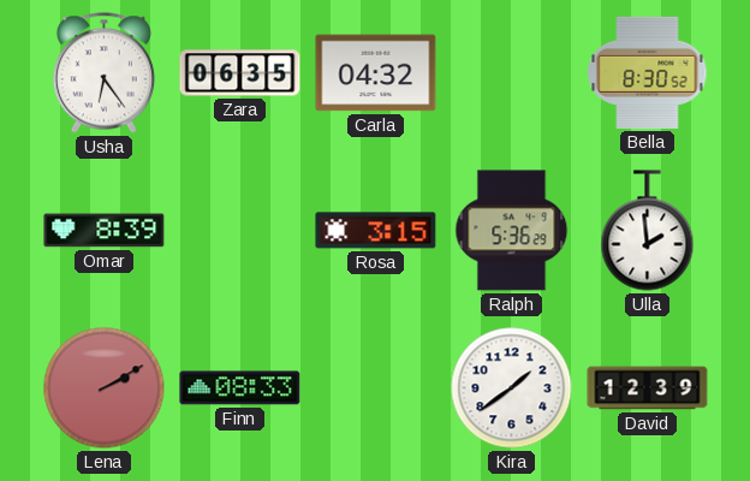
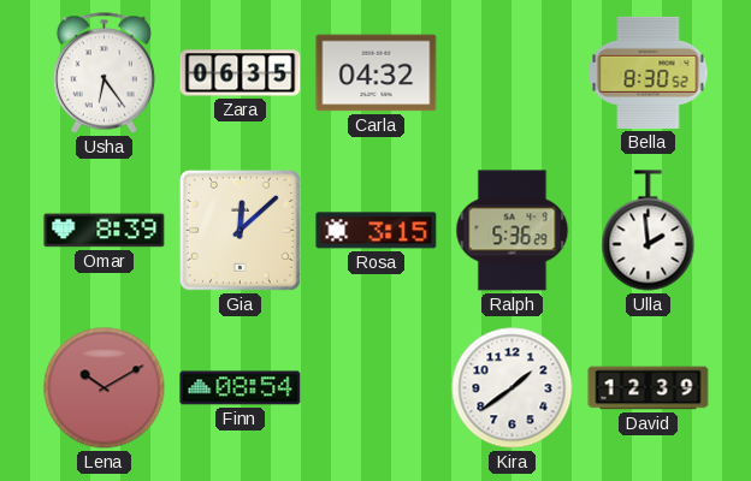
Gia: none -> 12:08
Lena: 2:10 -> 10:10
Finn: 08:33 -> 08:54
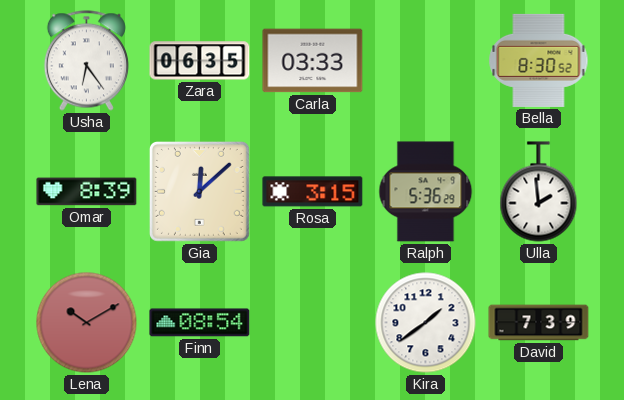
Carla: 04:32 -> 03:33
David: 12:39 -> 7:39
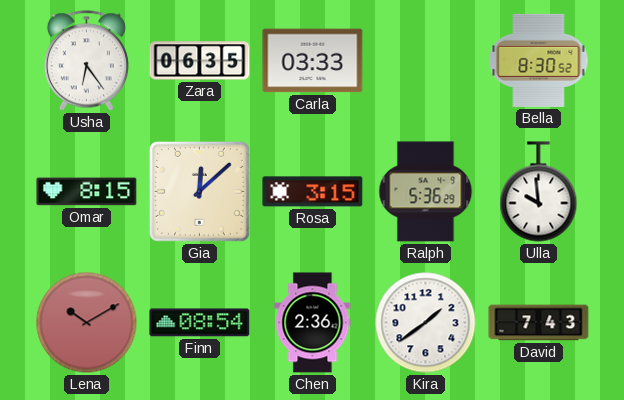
Omar: 8:39 -> 8:15
Ulla: 1:59 -> 9:59
Chen: none -> 2:36
David: 7:39 -> 7:43
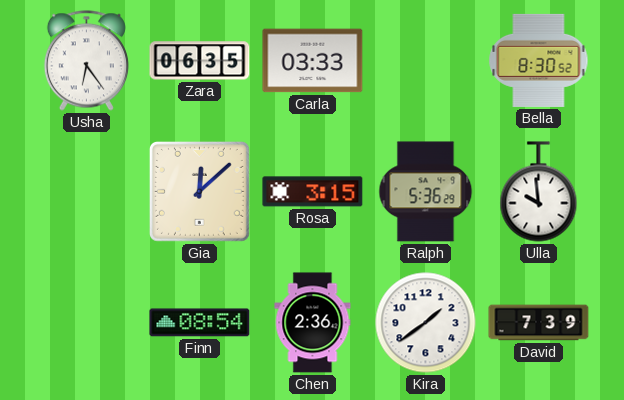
Omar: 8:15 -> none
Lena: 10:10 -> none
David: 7:43 -> 7:39
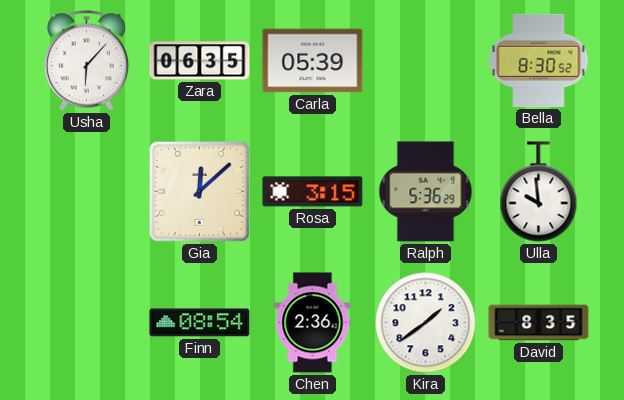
Usha: 6:24 -> 6:07
Carla: 03:33 -> 05:39
David: 7:39 -> 8:35
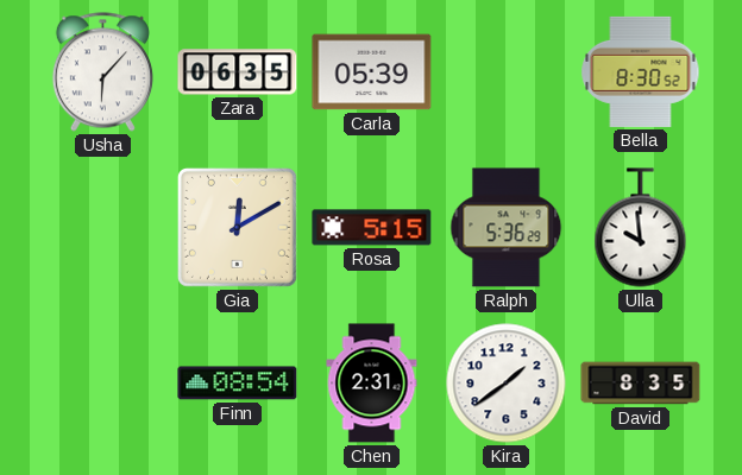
Gia: 12:08 -> 12:10
Rosa: 3:15 -> 5:15
Chen: 2:36 -> 2:31
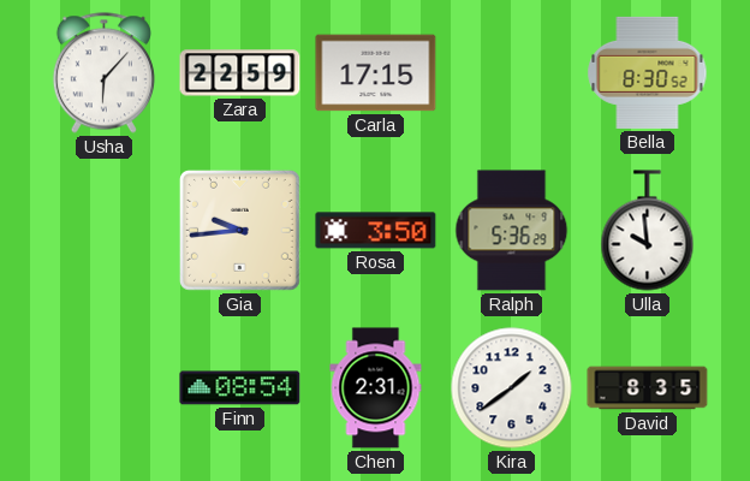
Zara: 06:35 -> 22:59
Carla: 05:39 -> 17:15
Gia: 12:10 -> 9:44
Rosa: 5:15 -> 3:50
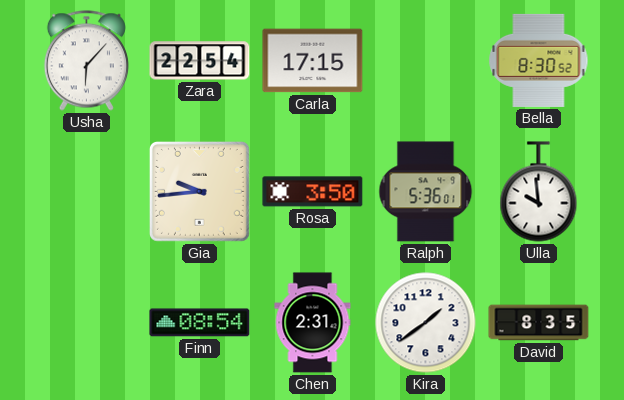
Zara: 22:59 -> 22:54
Ralph: 5:36:29 -> 5:36:01
